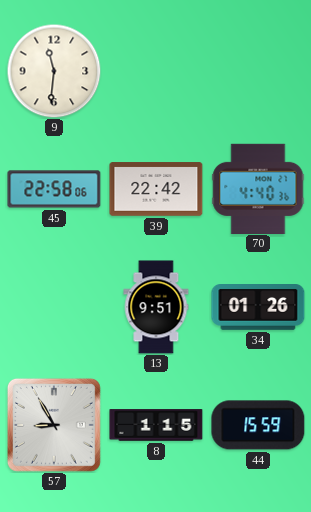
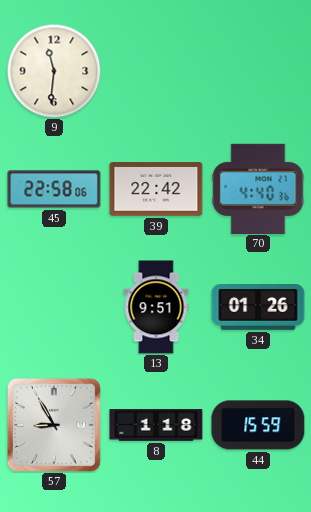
8: 1:15 -> 1:18
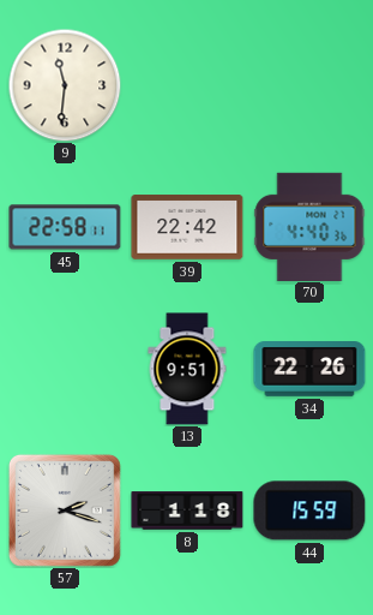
45: 22:58:06 -> 22:58:11
34: 01:26 -> 22:26
57: 8:55 -> 2:18
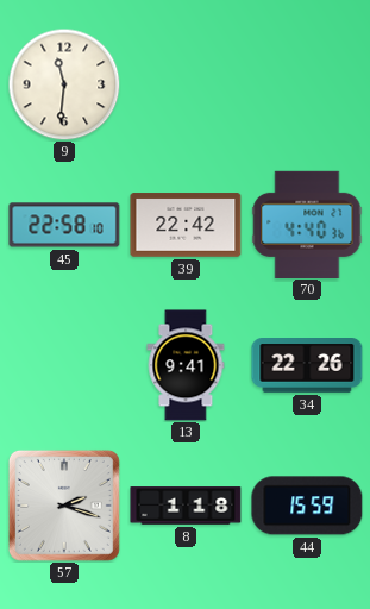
45: 22:58:11 -> 22:58:10
13: 9:51 -> 9:41
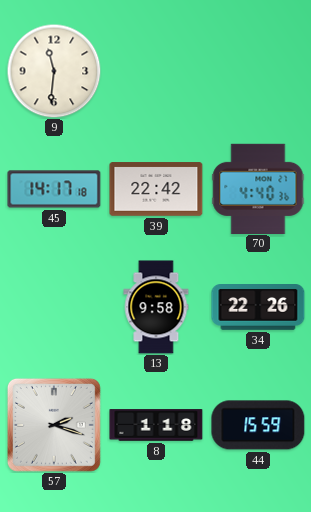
45: 22:58 -> 14:17
13: 9:41 -> 9:58
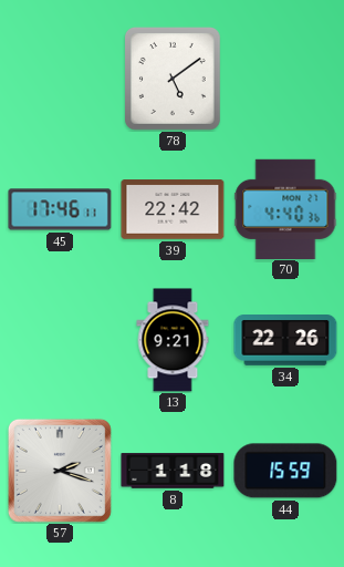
9: 11:31 -> none
78: none -> 5:09
45: 14:17 -> 17:46
13: 9:58 -> 9:21
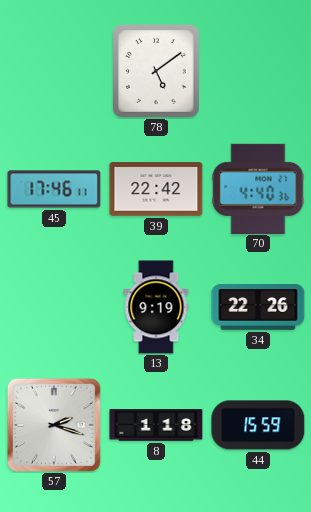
13: 9:21 -> 9:19
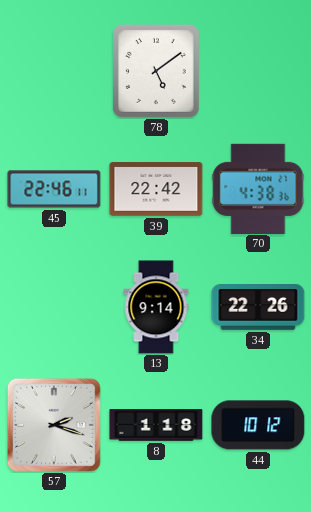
45: 17:46 -> 22:46
70: 4:40 -> 4:38
13: 9:19 -> 9:14
44: 15:59 -> 10:12
